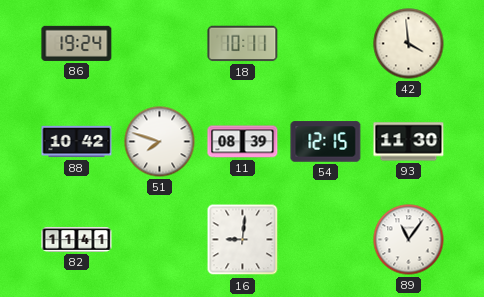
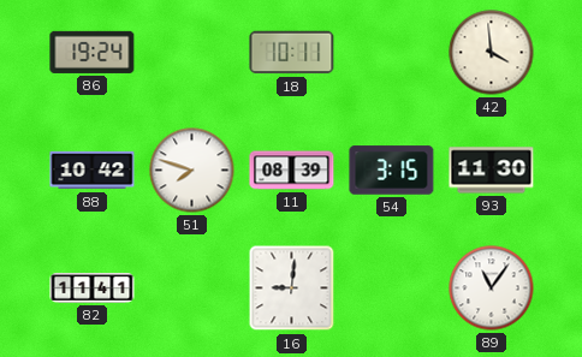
54: 12:15 -> 3:15
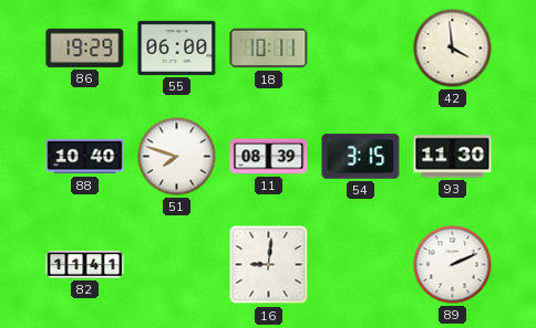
86: 19:24 -> 19:29
55: none -> 06:00
88: 10:42 -> 10:40
89: 11:06 -> 2:11
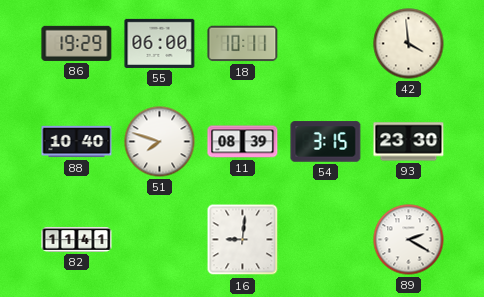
93: 11:30 -> 23:30
89: 2:11 -> 2:20
